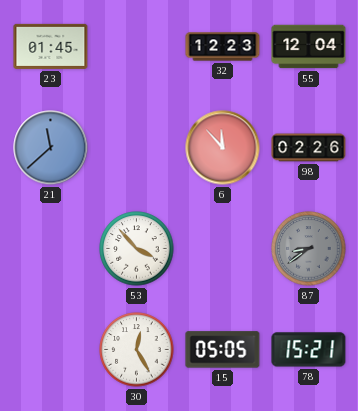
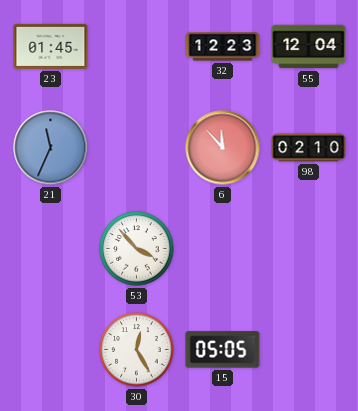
21: 11:38 -> 11:34
98: 02:26 -> 02:10
87: 8:39 -> none
78: 15:21 -> none
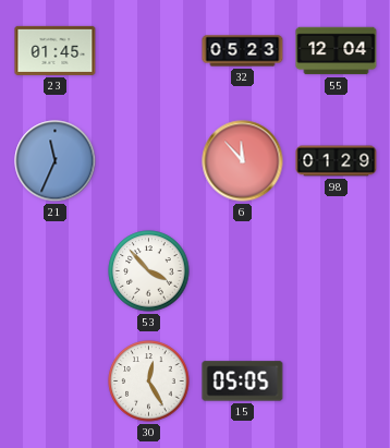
32: 12:23 -> 05:23
98: 02:10 -> 01:29
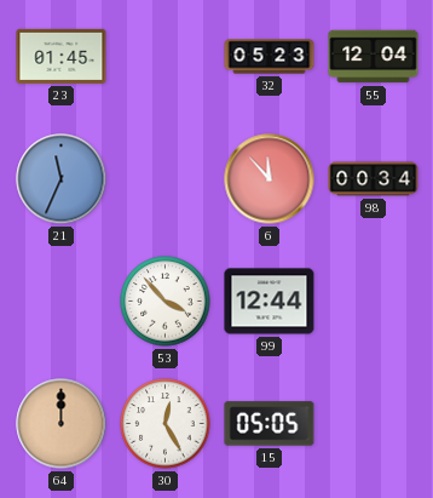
98: 01:29 -> 00:34
99: none -> 12:44
64: none -> 12:00
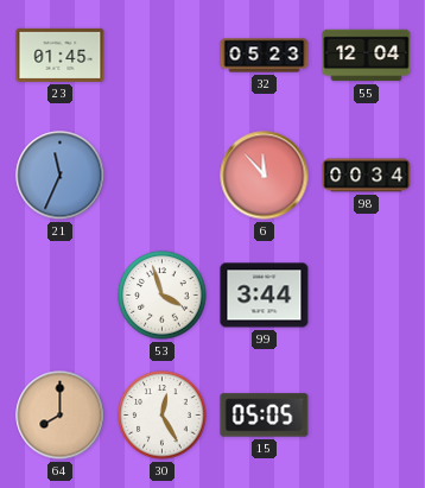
53: 3:53 -> 3:57
99: 12:44 -> 3:44
64: 12:00 -> 8:00
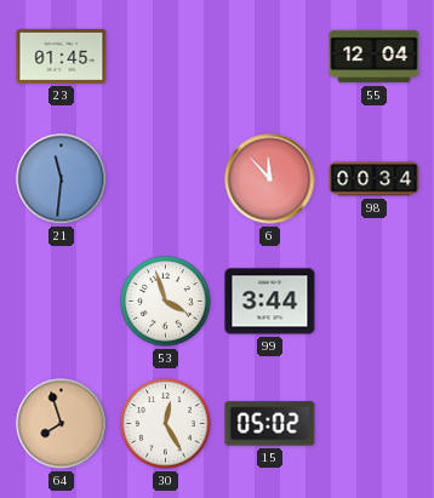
32: 05:23 -> none
21: 11:34 -> 11:31
64: 8:00 -> 7:57
15: 05:05 -> 05:02
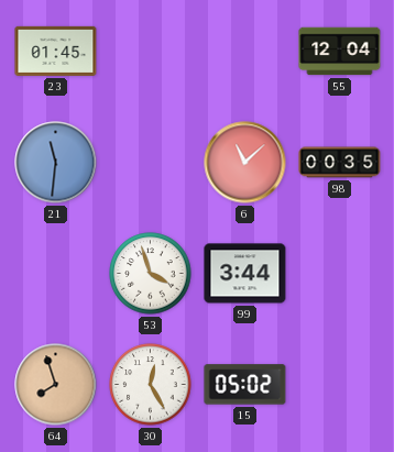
6: 11:53 -> 11:08
98: 00:34 -> 00:35
